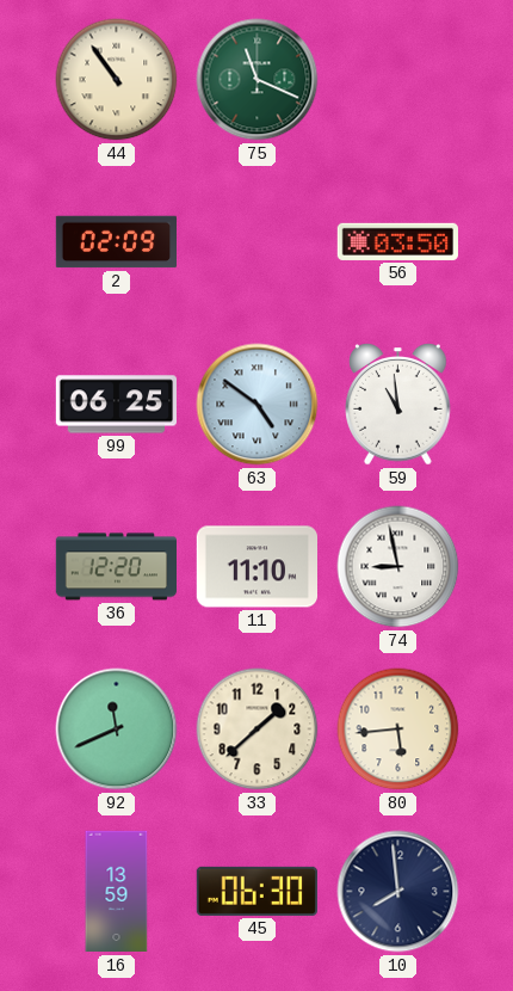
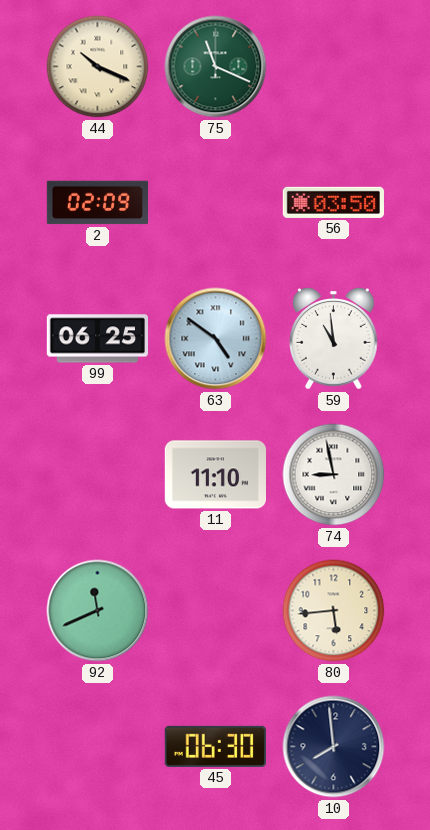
44: 10:54 -> 10:19
36: 12:20 -> none
33: 1:38 -> none
16: 13:59 -> none
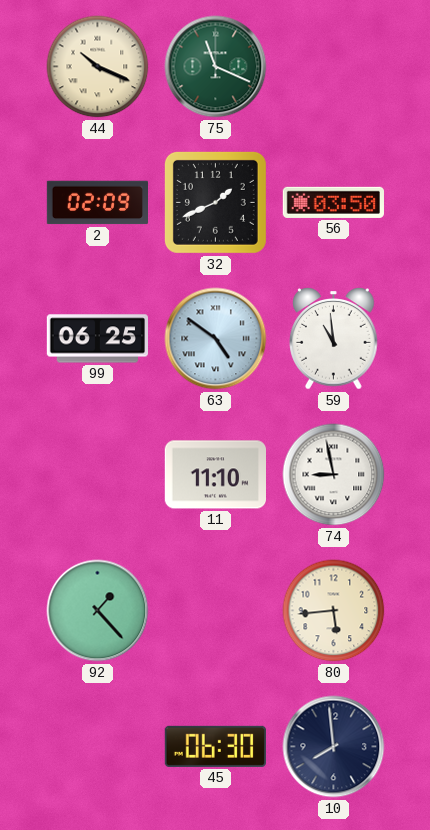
32: none -> 1:41
92: 11:41 -> 1:23
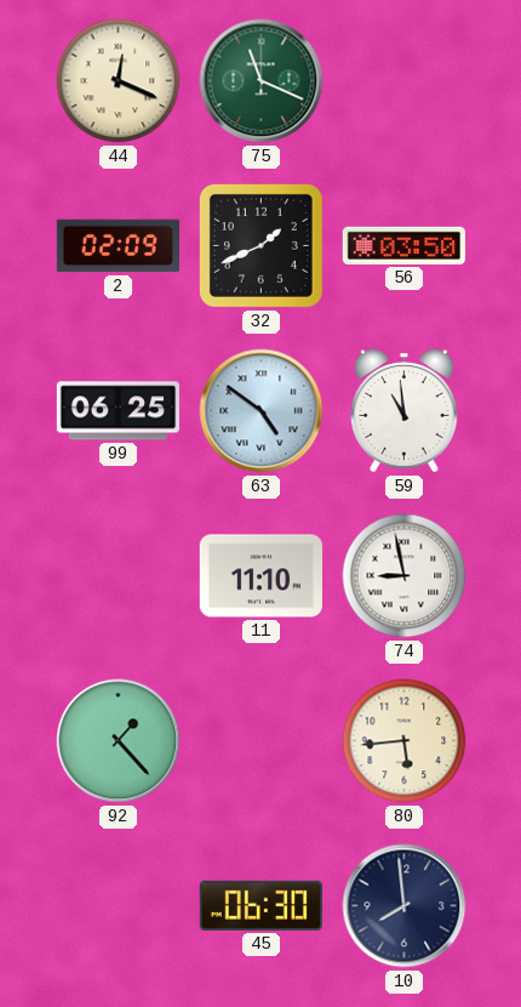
44: 10:19 -> 12:19
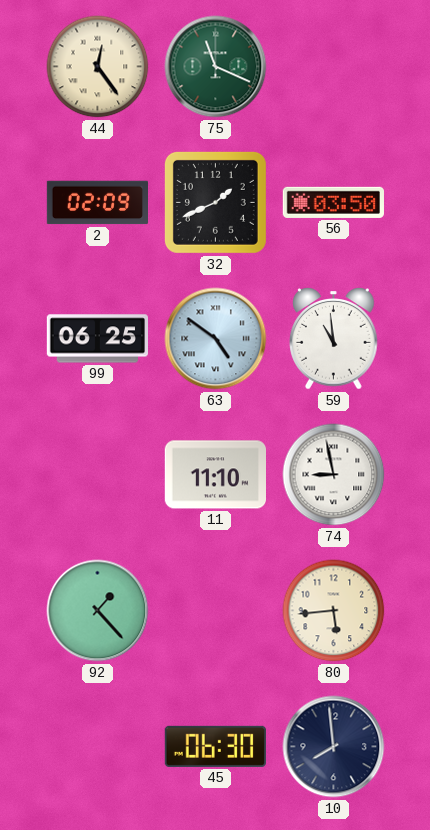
44: 12:19 -> 12:24
